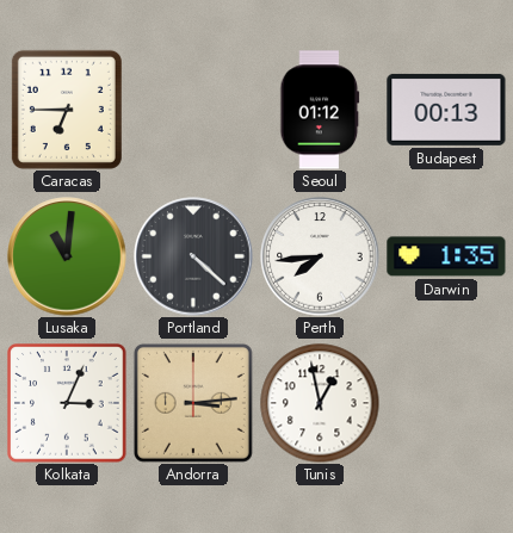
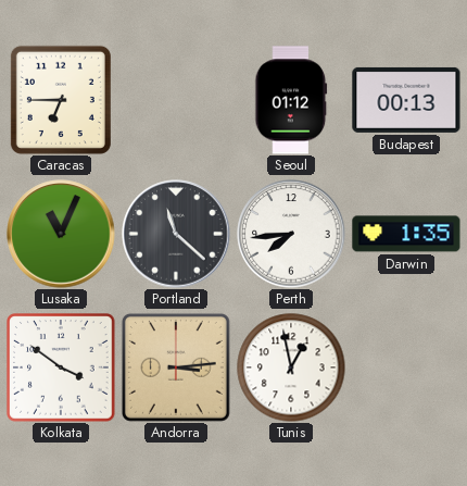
Lusaka: 11:01 -> 11:04
Portland: 4:22 -> 11:22
Kolkata: 3:04 -> 3:51
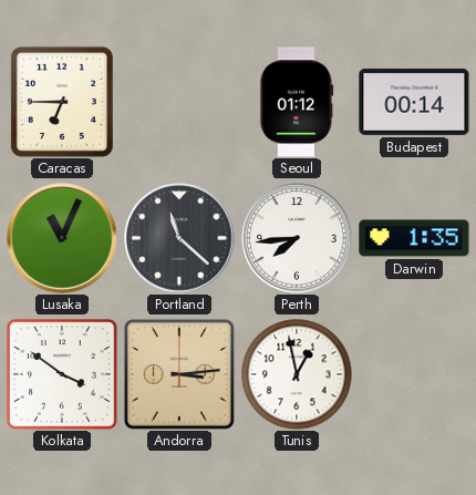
Budapest: 00:13 -> 00:14
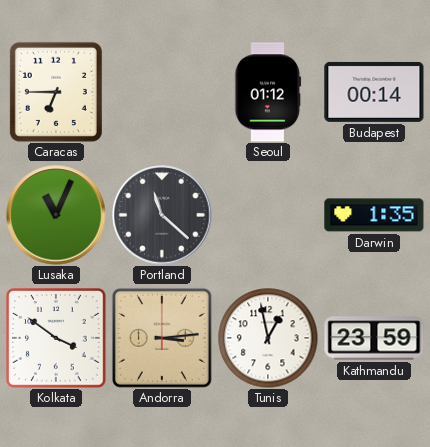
Perth: 7:44 -> none
Kathmandu: none -> 23:59
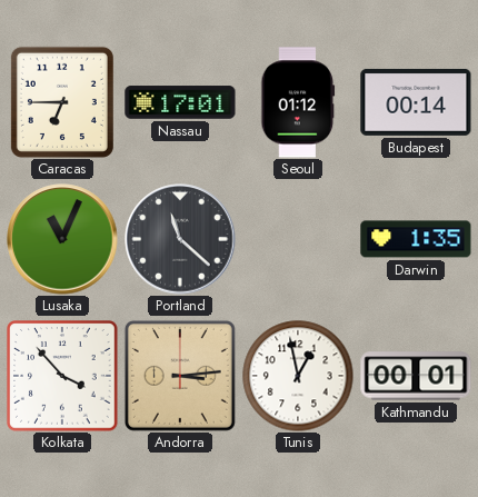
Nassau: none -> 17:01
Kolkata: 3:51 -> 3:53
Kathmandu: 23:59 -> 00:01
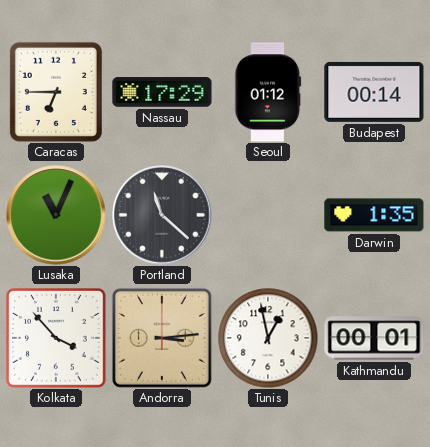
Nassau: 17:01 -> 17:29
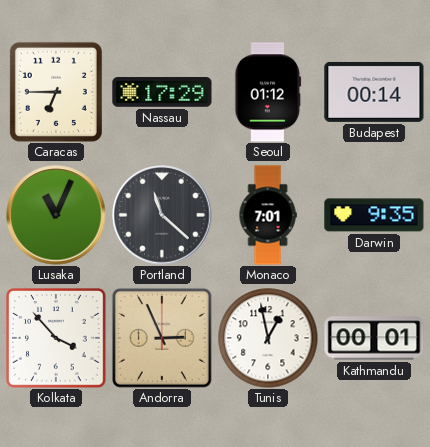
Monaco: none -> 7:01
Darwin: 1:35 -> 9:35
Andorra: 3:14 -> 2:56
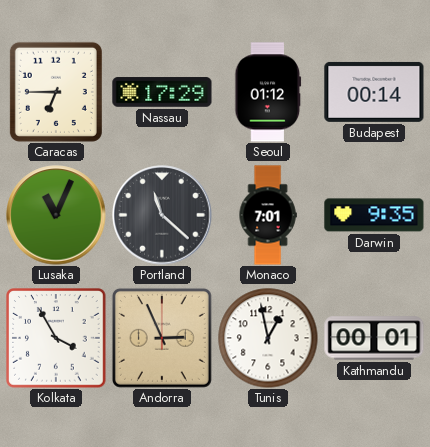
Kolkata: 3:53 -> 3:55
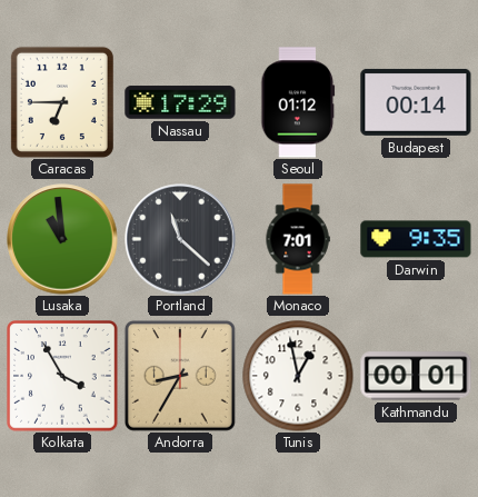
Lusaka: 11:04 -> 10:59
Andorra: 2:56 -> 8:35
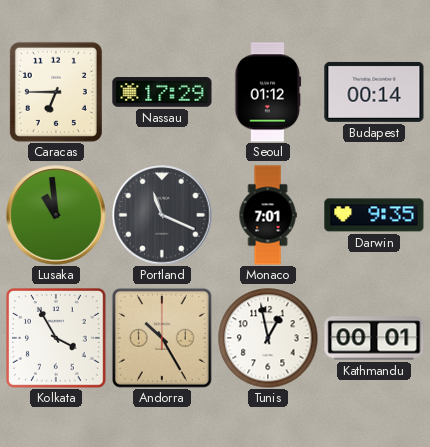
Portland: 11:22 -> 11:19
Andorra: 8:35 -> 10:25
